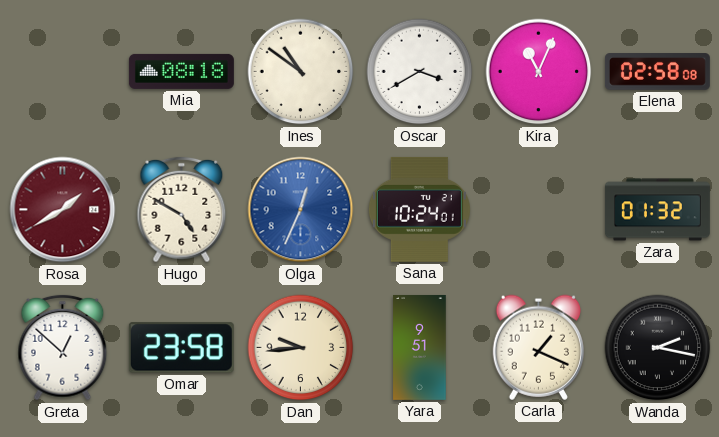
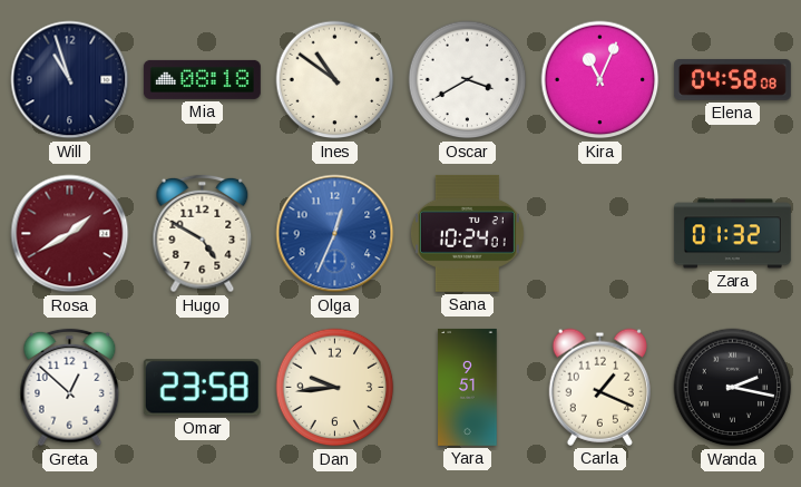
Will: none -> 10:57
Elena: 02:58 -> 04:58
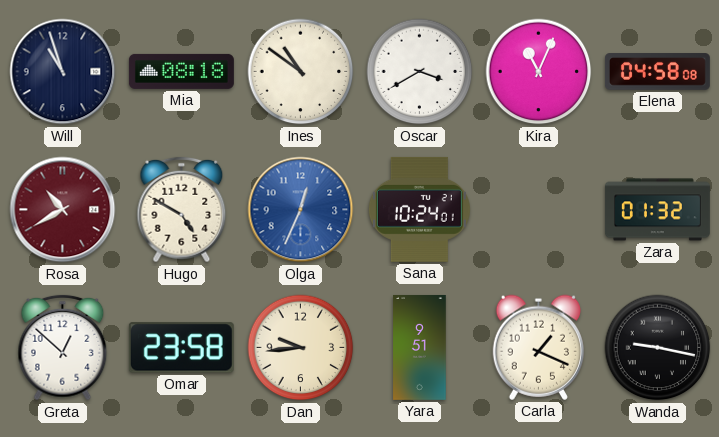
Rosa: 1:40 -> 10:40
Wanda: 2:17 -> 9:17
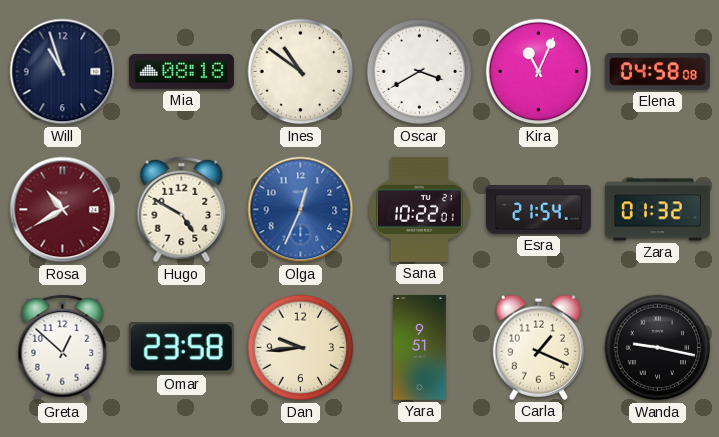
Sana: 10:24 -> 10:22
Esra: none -> 21:54
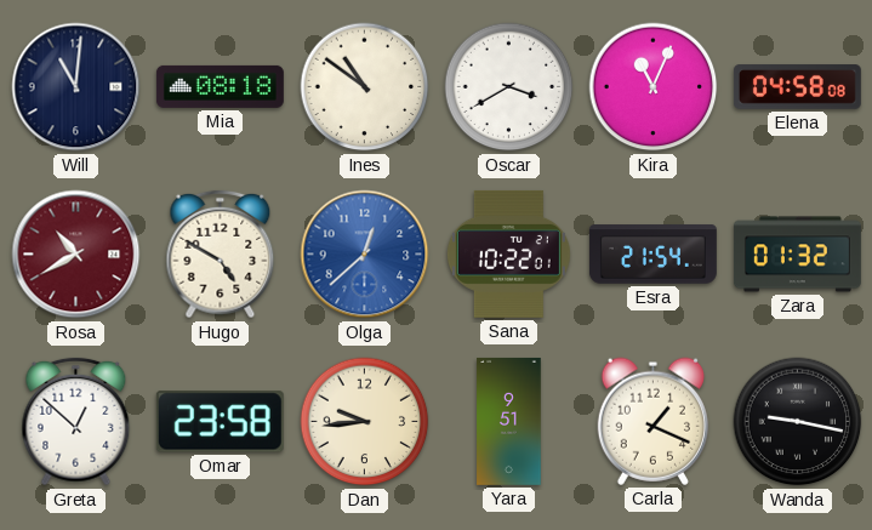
Will: 10:57 -> 11:01
Olga: 12:34 -> 12:38
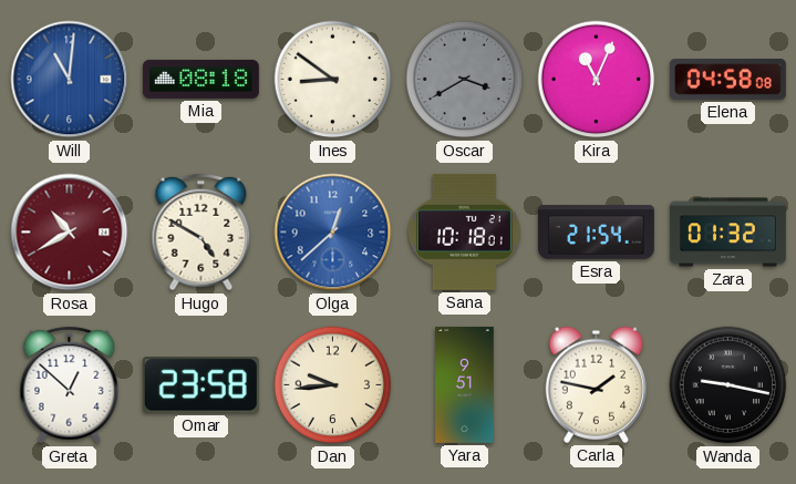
Will dial: navy -> blue
Ines: 10:51 -> 8:51
Oscar dial: white -> grey
Sana: 10:22 -> 10:18
Carla: 1:19 -> 1:47
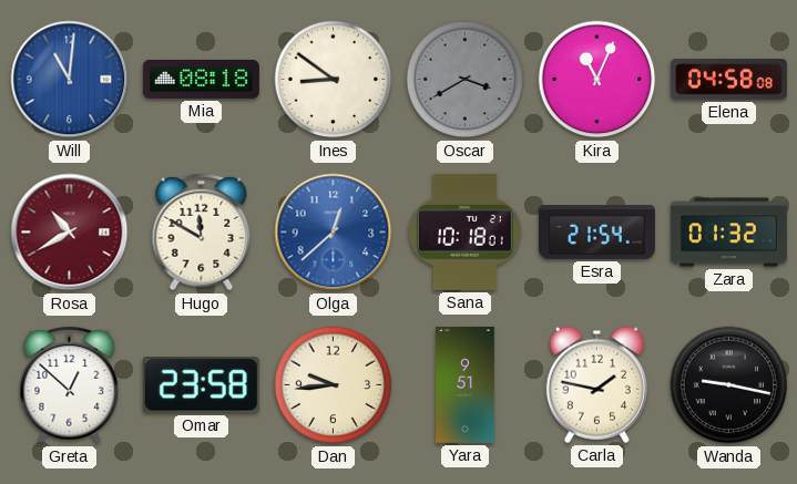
Hugo: 4:50 -> 11:50
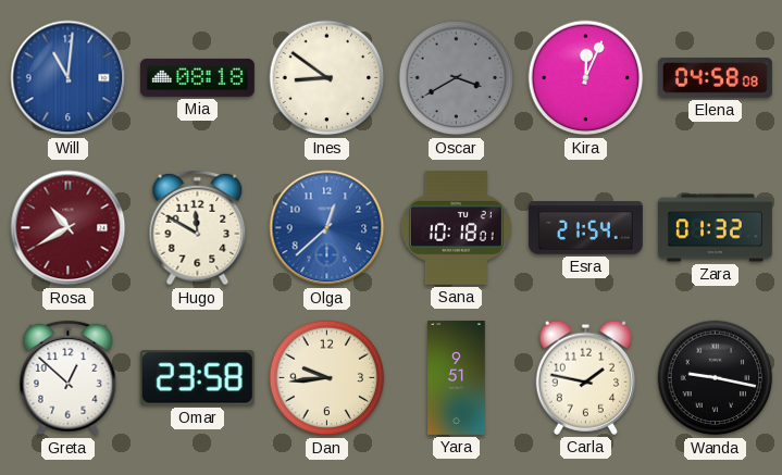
Kira: 11:04 -> 12:04
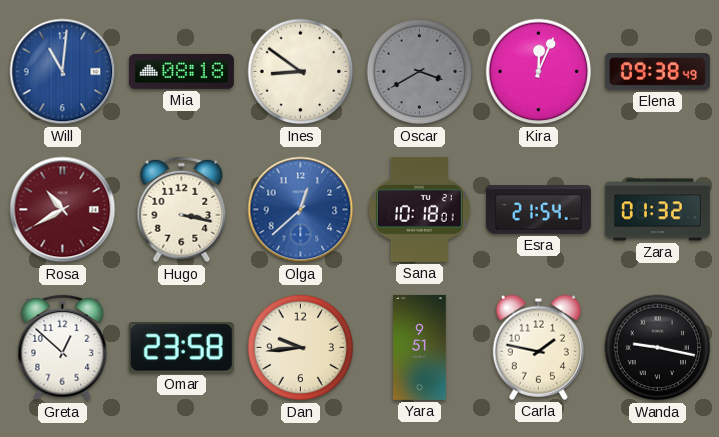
Elena: 04:58 -> 09:38
Hugo: 11:50 -> 3:17
